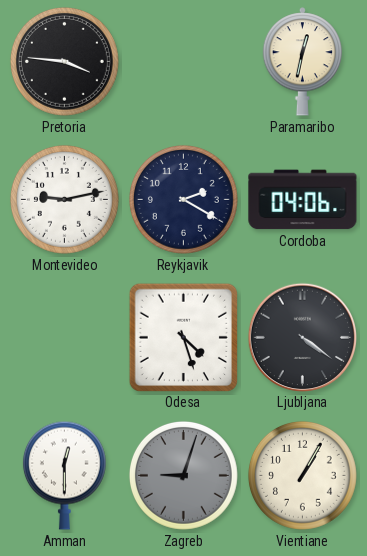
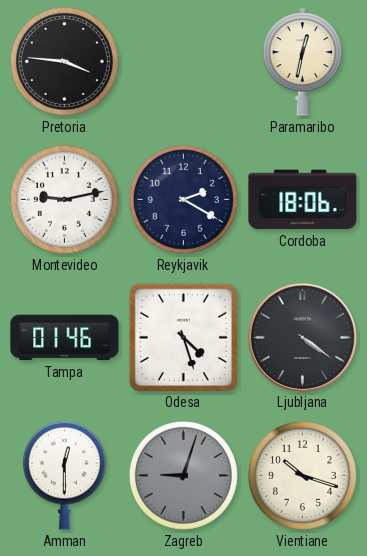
Cordoba: 04:06 -> 18:06
Tampa: none -> 01:46
Vientiane: 1:05 -> 10:18
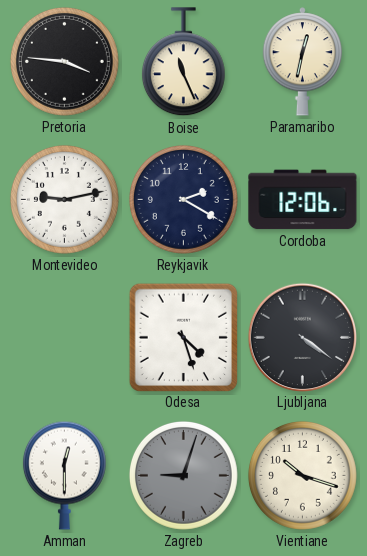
Boise: none -> 11:26
Cordoba: 18:06 -> 12:06
Tampa: 01:46 -> none
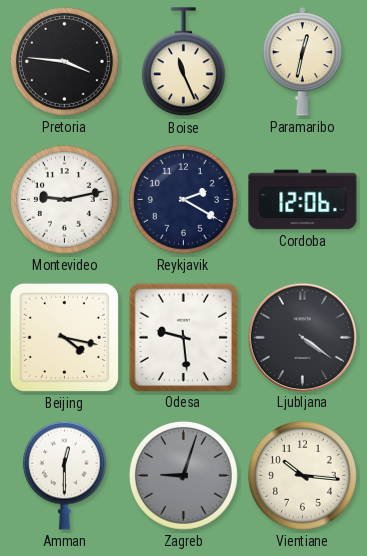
Beijing: none -> 4:17
Odesa: 4:27 -> 9:29
Vientiane: 10:18 -> 10:16
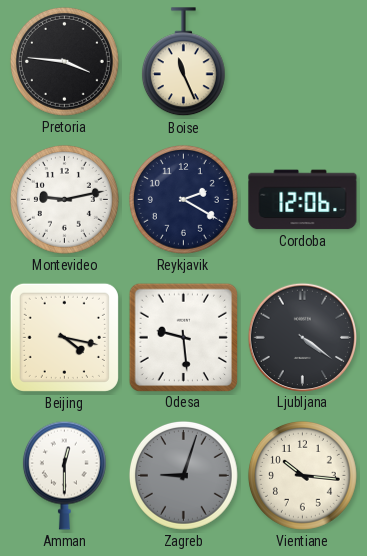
Paramaribo: 12:32 -> none
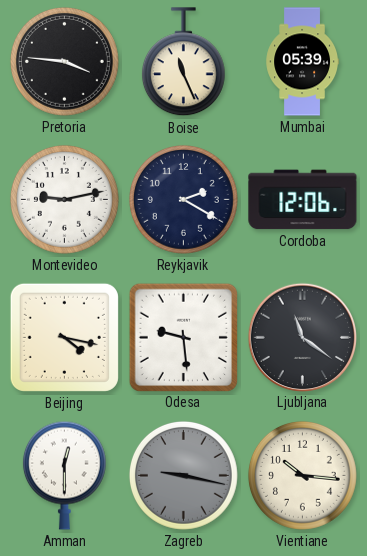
Mumbai: none -> 05:39
Ljubljana: 4:21 -> 11:21
Zagreb: 9:03 -> 9:17
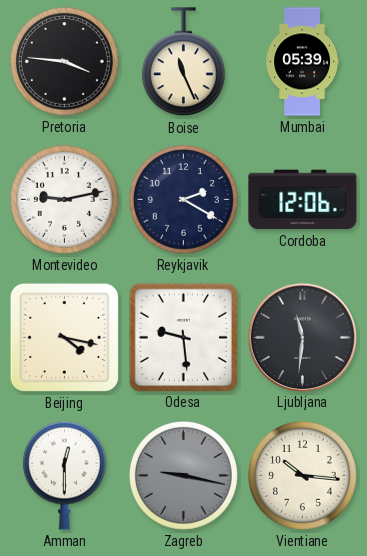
Ljubljana: 11:21 -> 11:31
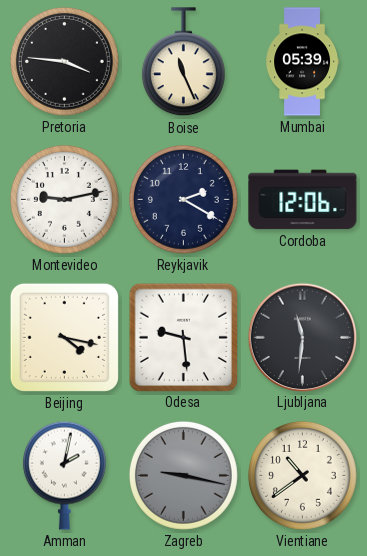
Amman: 12:30 -> 2:02
Vientiane: 10:16 -> 10:39
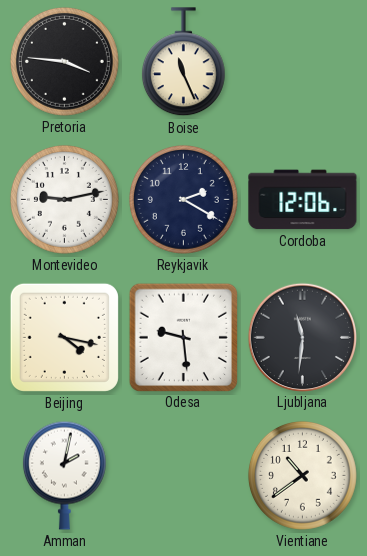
Mumbai: 05:39 -> none
Zagreb: 9:17 -> none
